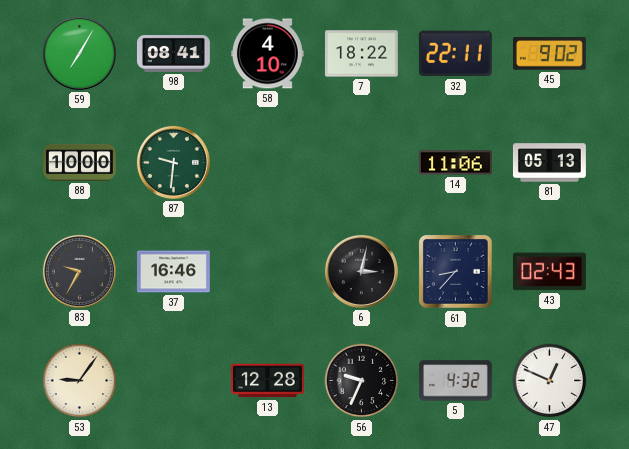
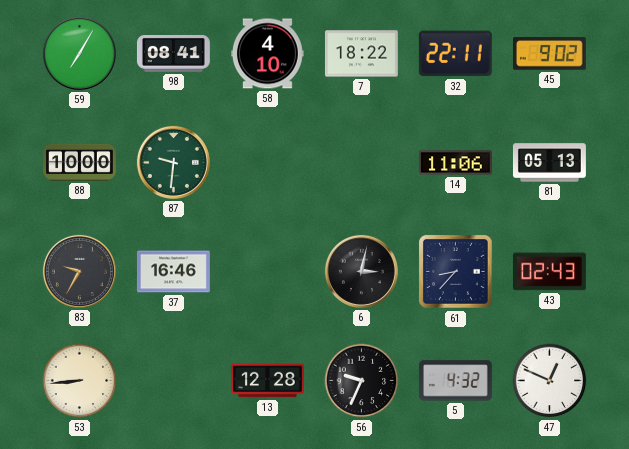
53: 9:06 -> 8:44
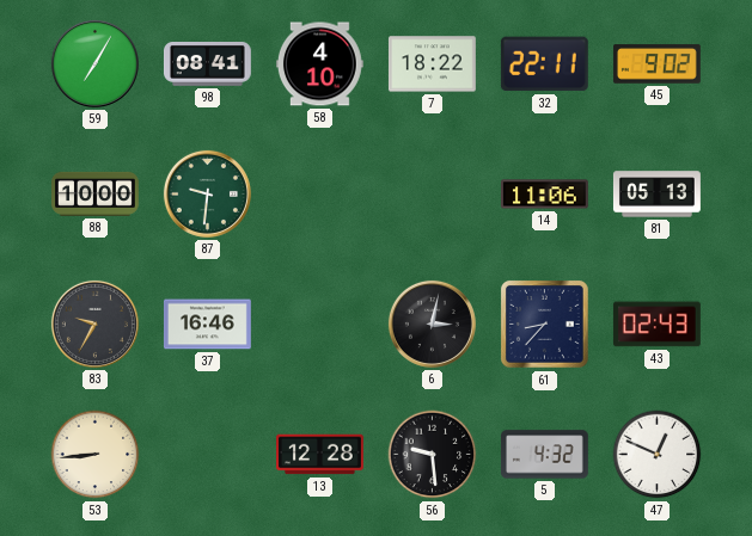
56: 9:34 -> 9:29
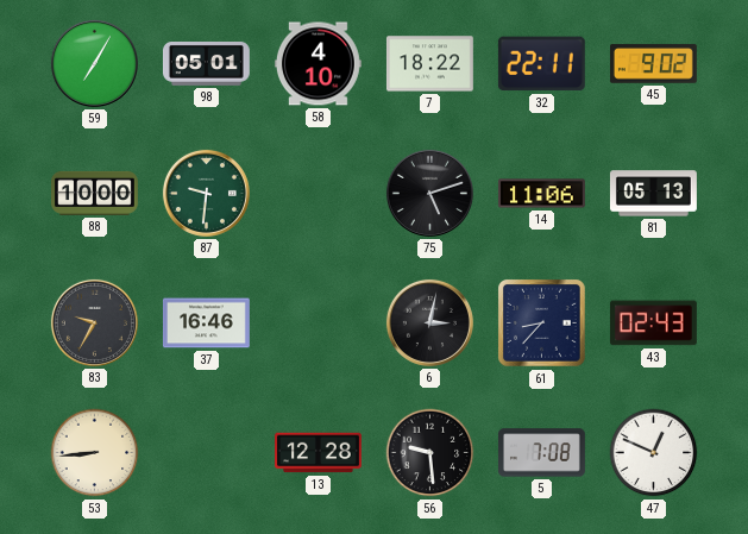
98: 08:41 -> 05:01
75: none -> 5:12
5: 4:32 -> 7:08
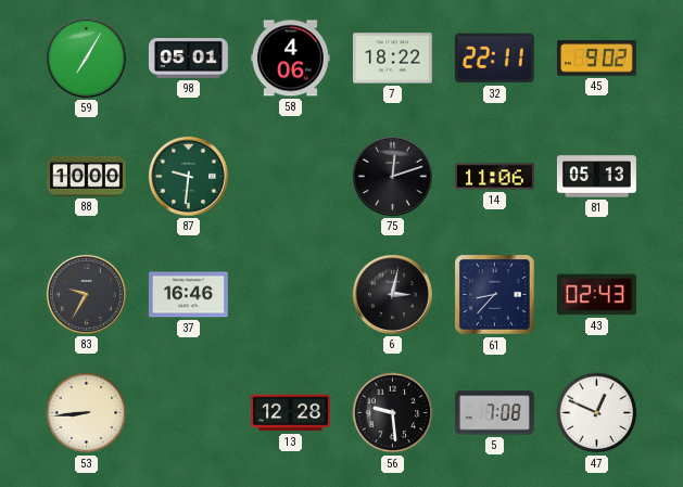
58: 4:10 -> 4:06
75: 5:12 -> 12:12
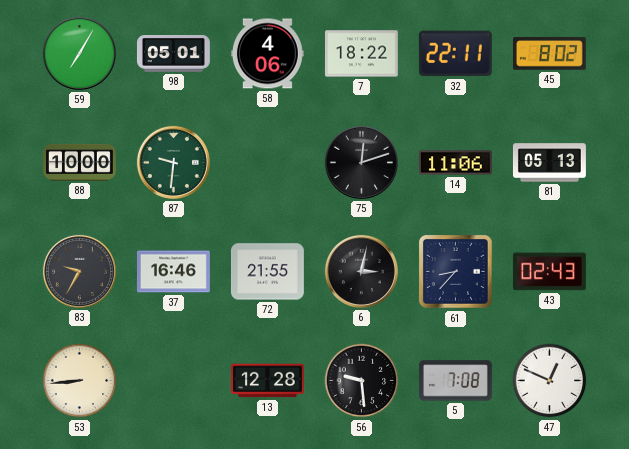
45: 9:02 -> 8:02
72: none -> 21:55
